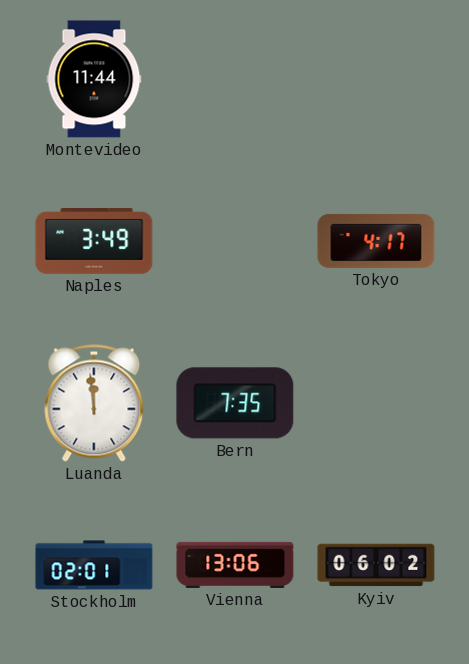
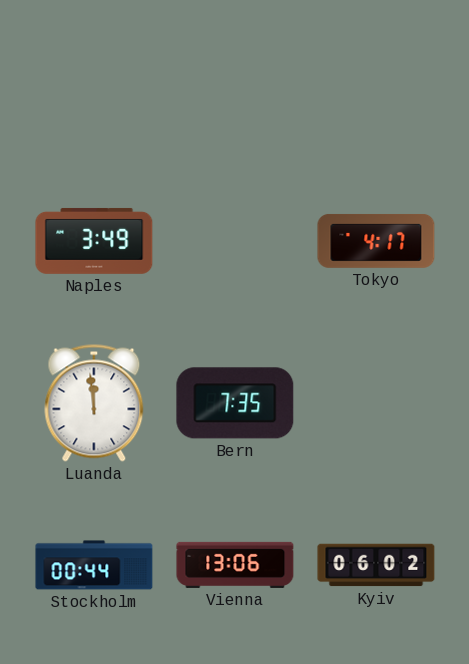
Montevideo: 11:44 -> none
Stockholm: 02:01 -> 00:44
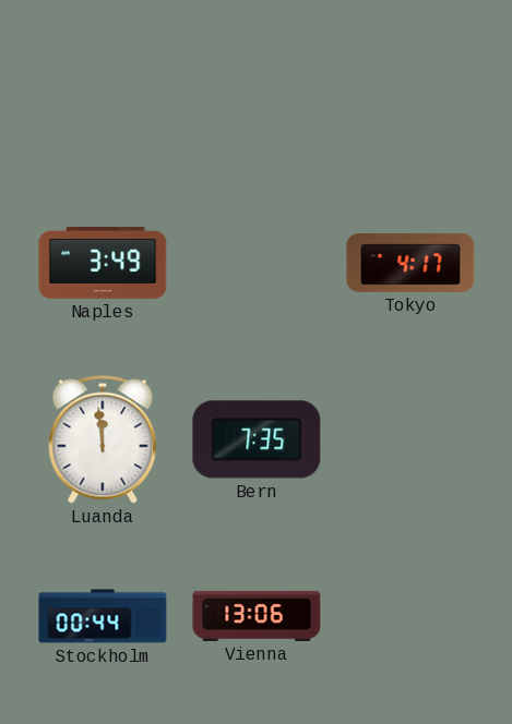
Kyiv: 06:02 -> none
